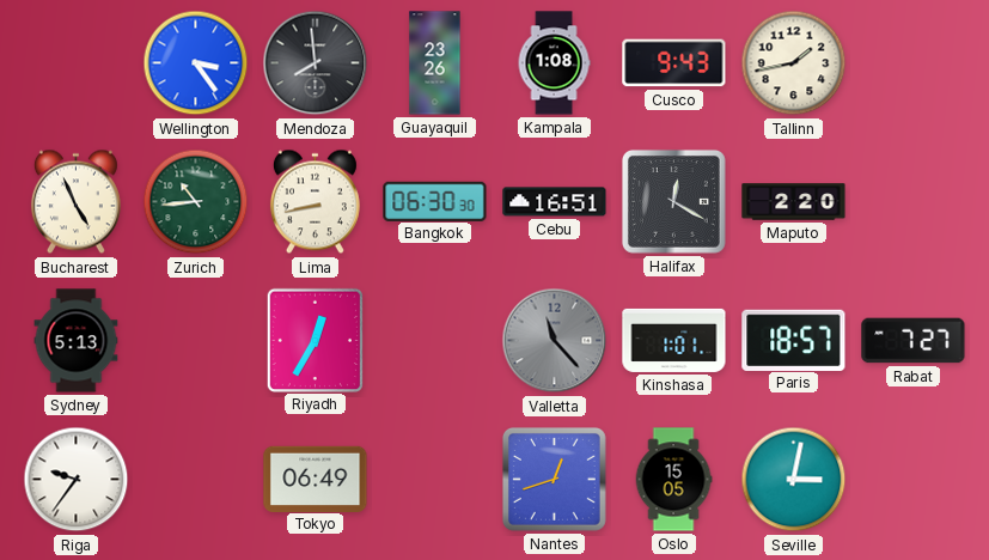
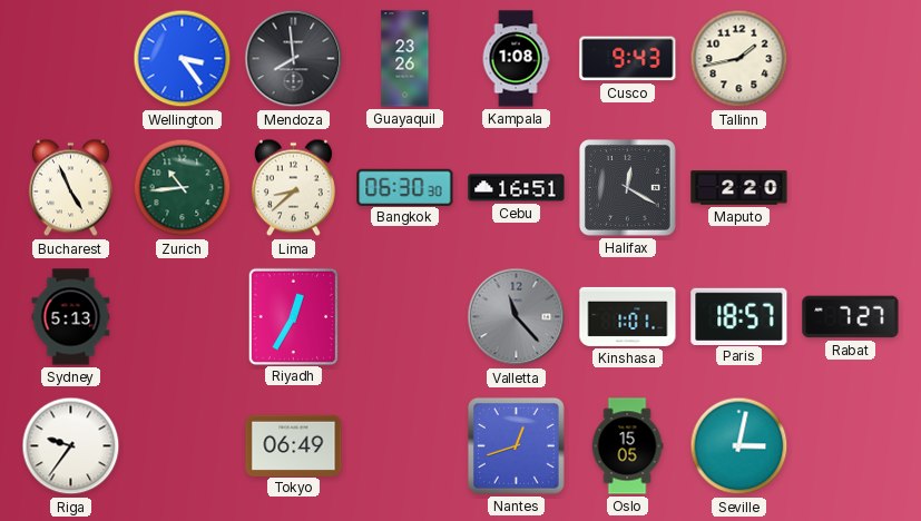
Lima: 8:43 -> 8:38
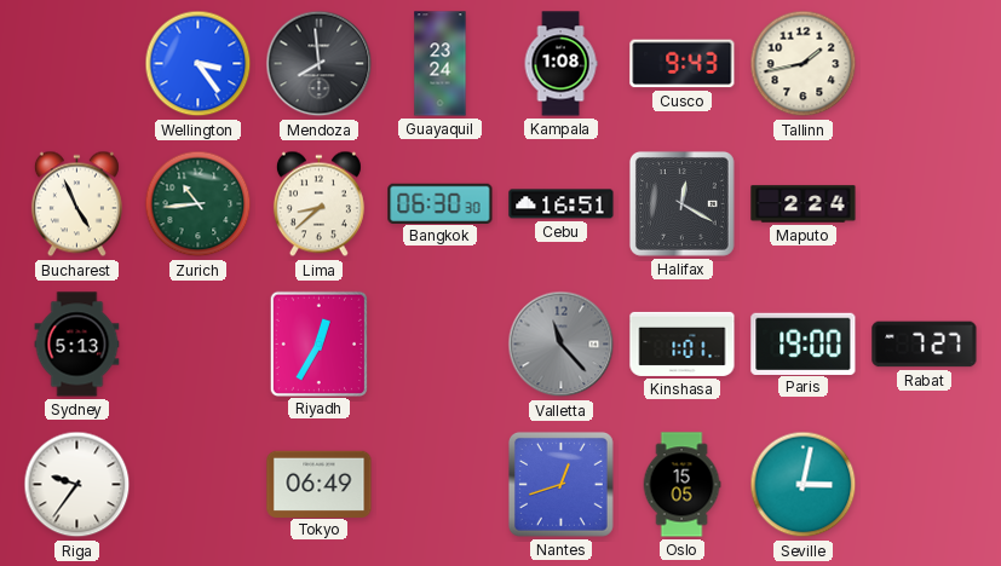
Guayaquil: 23:26 -> 23:24
Maputo: 2:20 -> 2:24
Paris: 18:57 -> 19:00
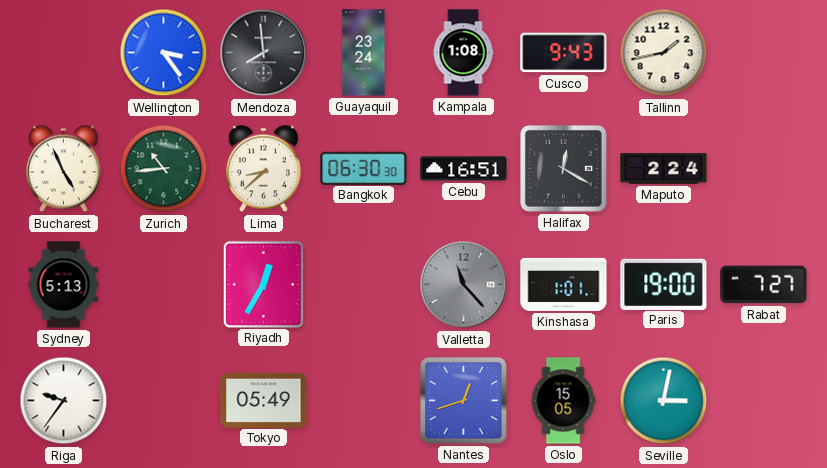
Tokyo: 06:49 -> 05:49
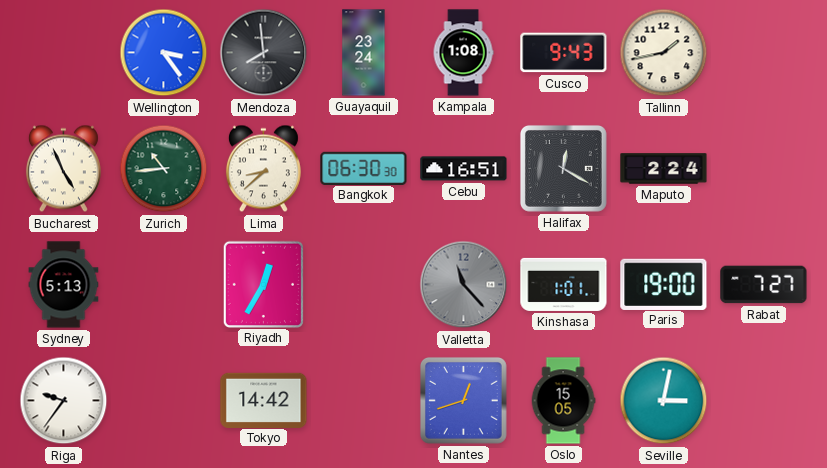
Tokyo: 05:49 -> 14:42
